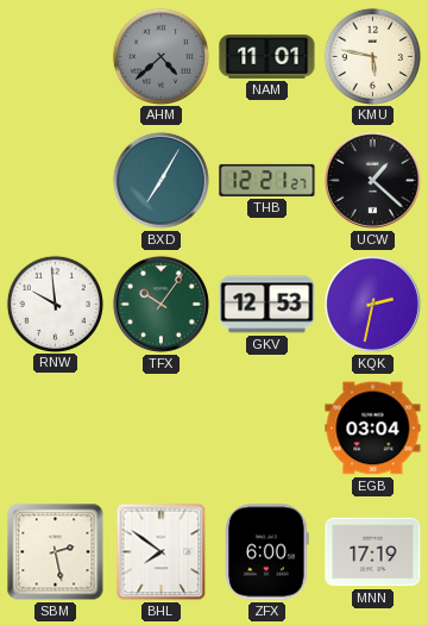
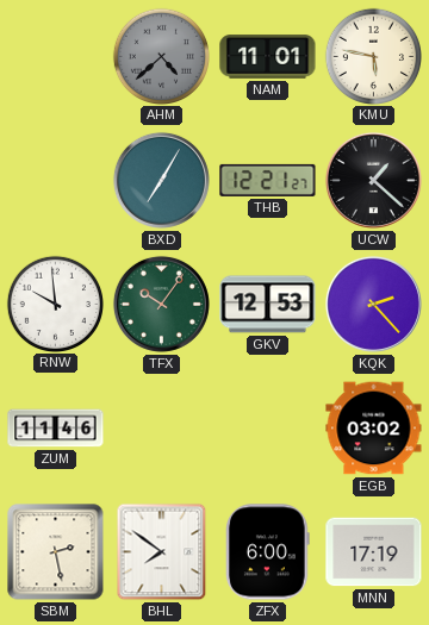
KQK: 2:32 -> 2:23
ZUM: none -> 11:46
EGB: 03:04 -> 03:02
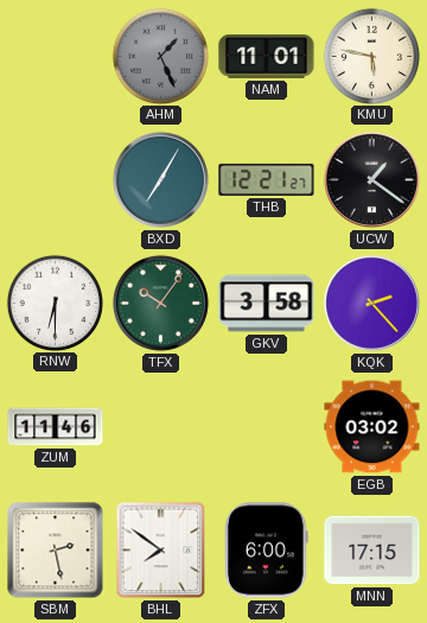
AHM: 4:38 -> 1:26
UCW: 1:22 -> 1:21
RNW: 9:59 -> 6:30
GKV: 12:53 -> 3:58
MNN: 17:19 -> 17:15
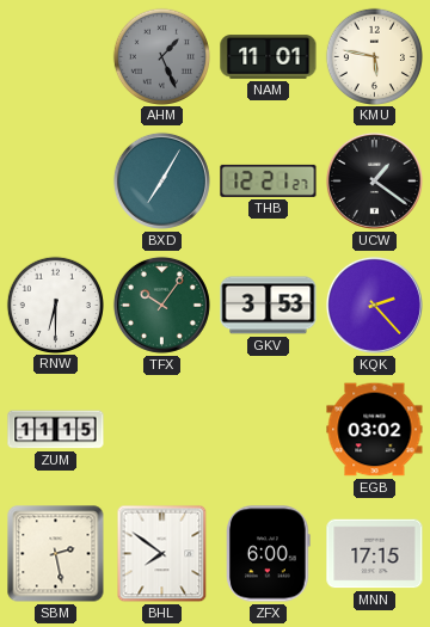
GKV: 3:58 -> 3:53
ZUM: 11:46 -> 11:15
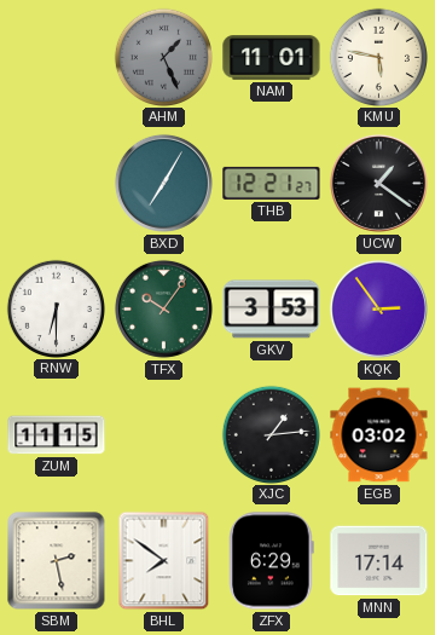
KQK: 2:23 -> 2:54
XJC: none -> 1:14
ZFX: 6:00 -> 6:29
MNN: 17:15 -> 17:14
